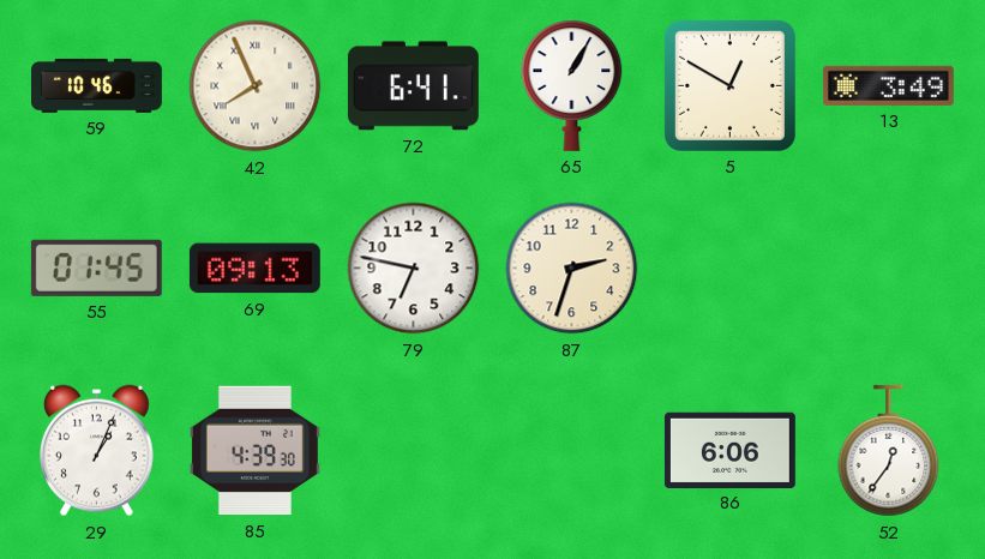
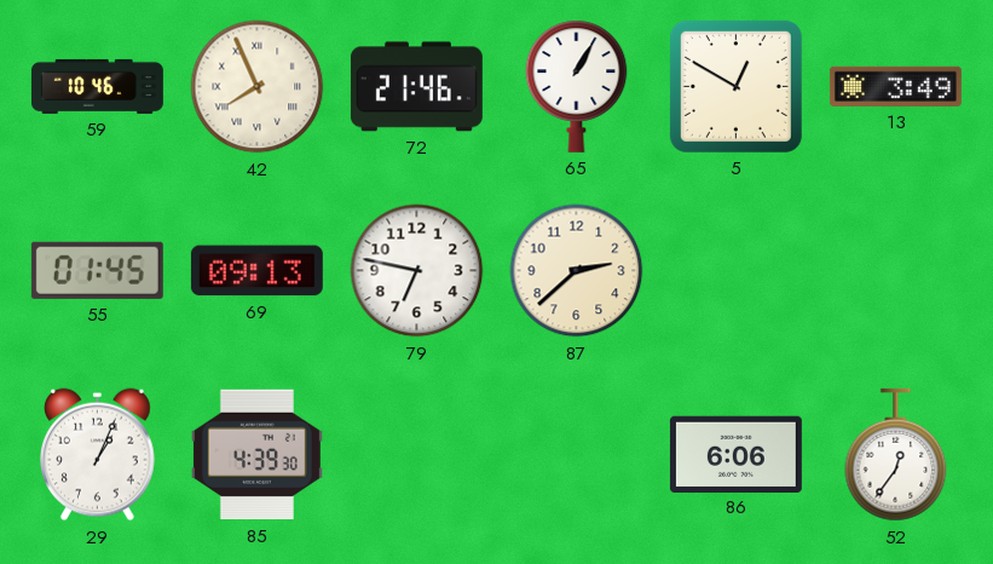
72: 6:41 -> 21:46
87: 2:33 -> 2:38
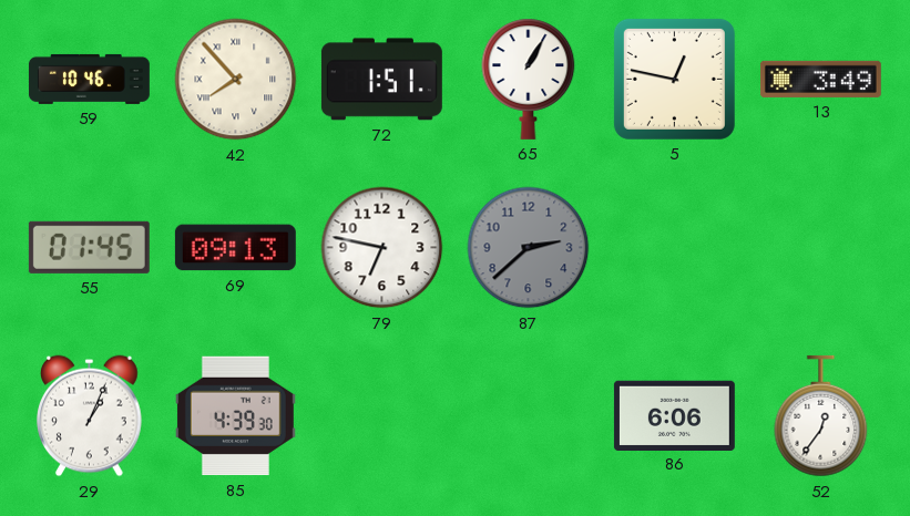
42: 7:56 -> 7:53
72: 21:46 -> 1:51
5: 12:50 -> 12:47
87 dial: cream -> grey
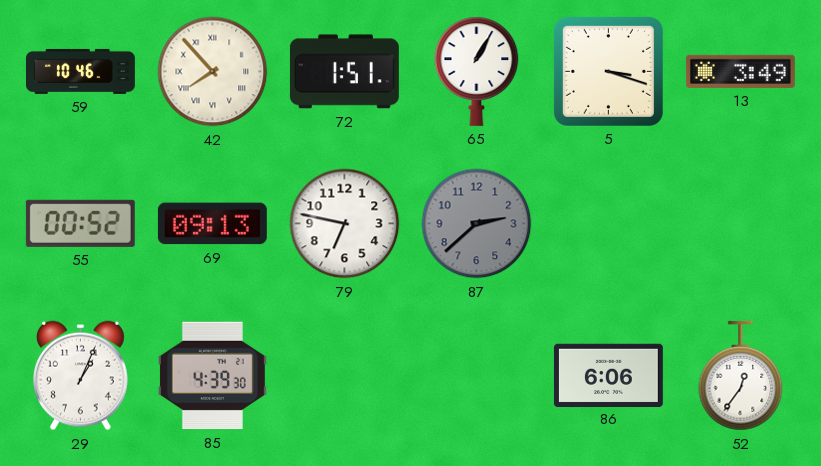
5: 12:47 -> 3:18
55: 01:45 -> 00:52
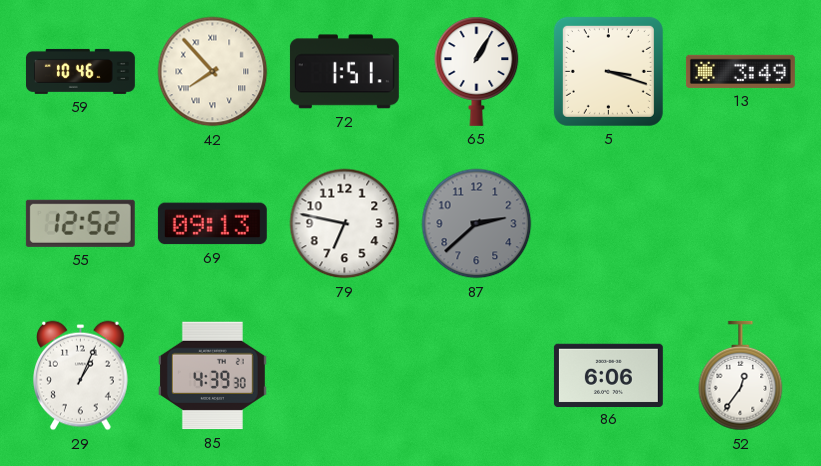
55: 00:52 -> 12:52
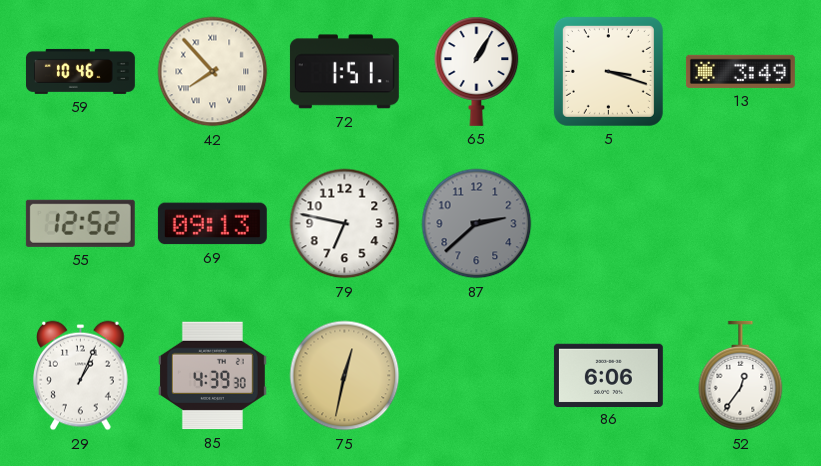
75: none -> 12:32
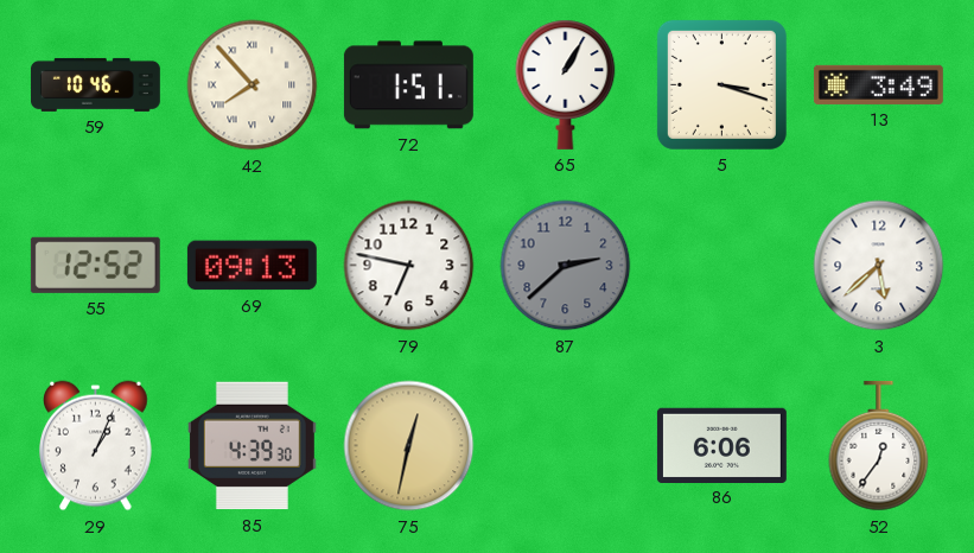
3: none -> 5:38
